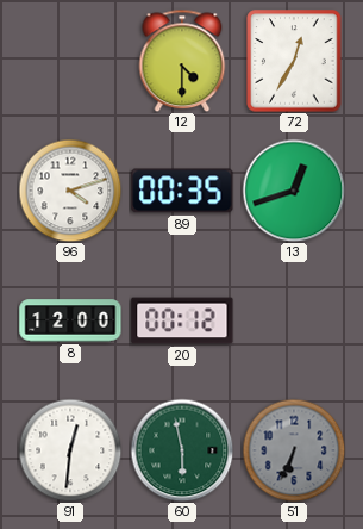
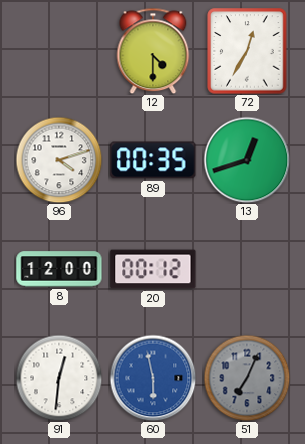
60 dial: green -> blue
51: 6:34 -> 7:04
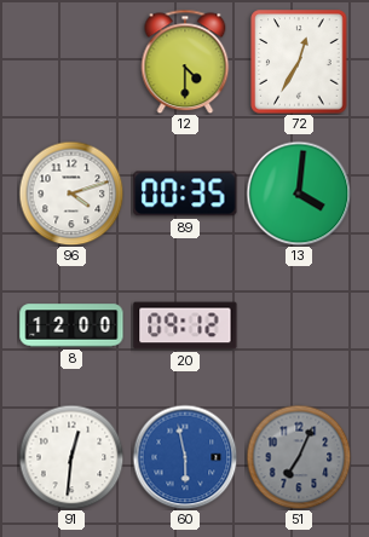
13: 12:42 -> 4:01
20: 00:12 -> 09:12
